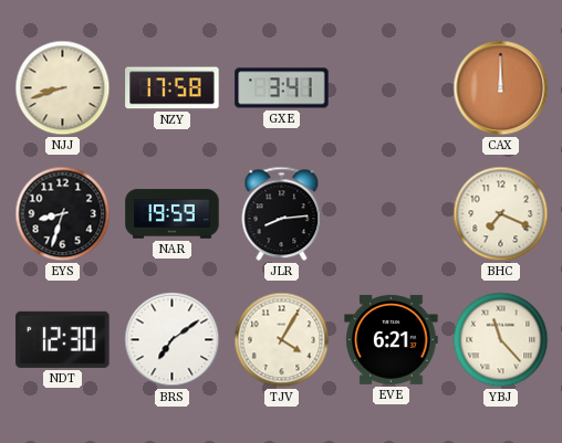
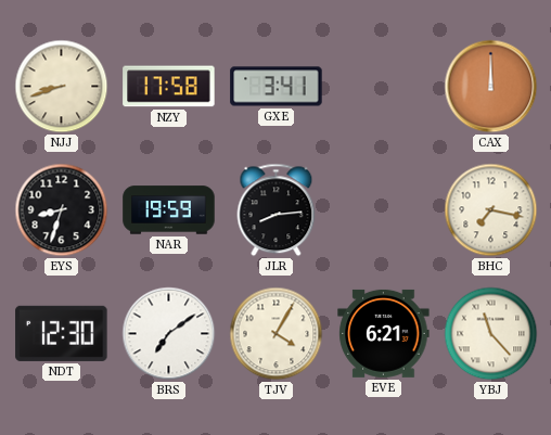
BHC: 7:19 -> 7:17
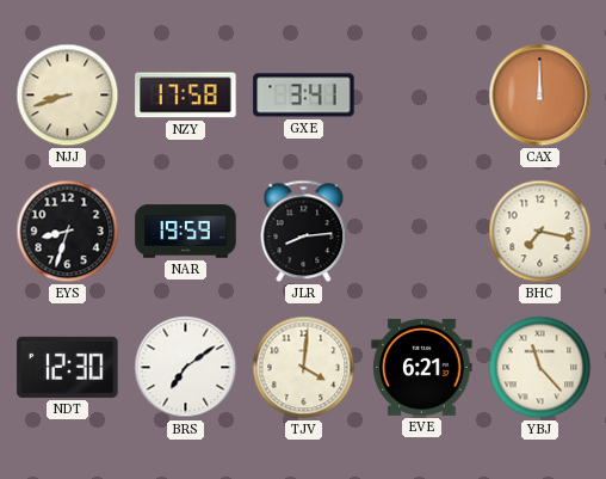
TJV: 4:05 -> 4:01
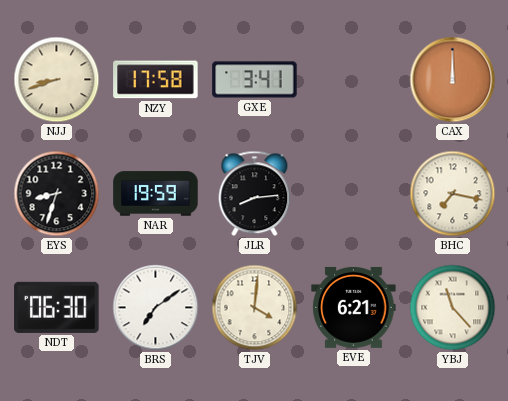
NDT: 12:30 -> 06:30
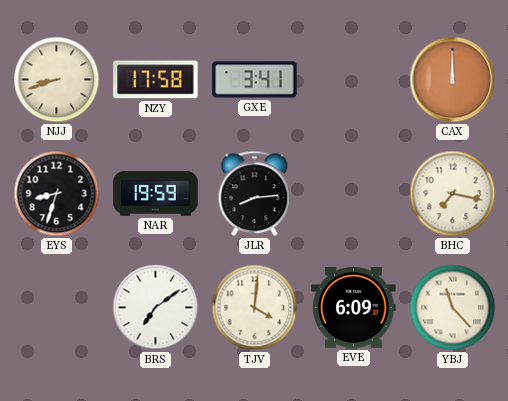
NDT: 06:30 -> none
EVE: 6:21 -> 6:09
